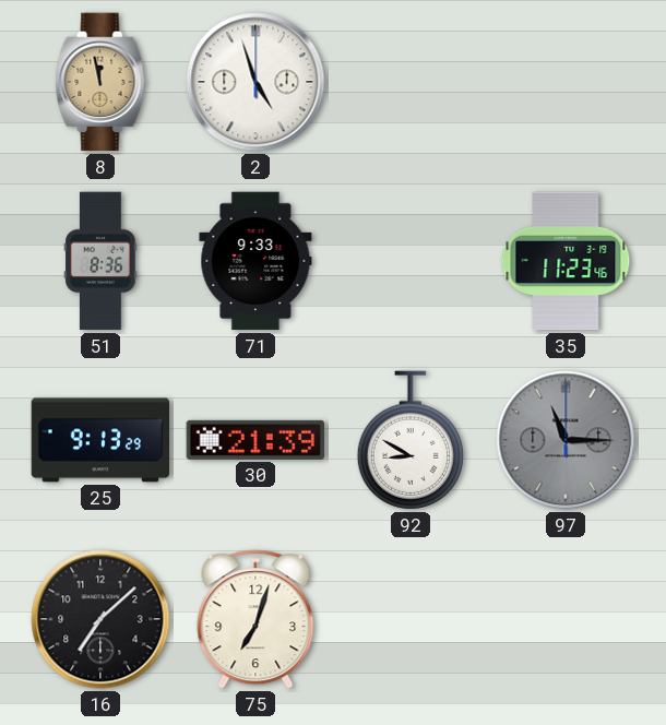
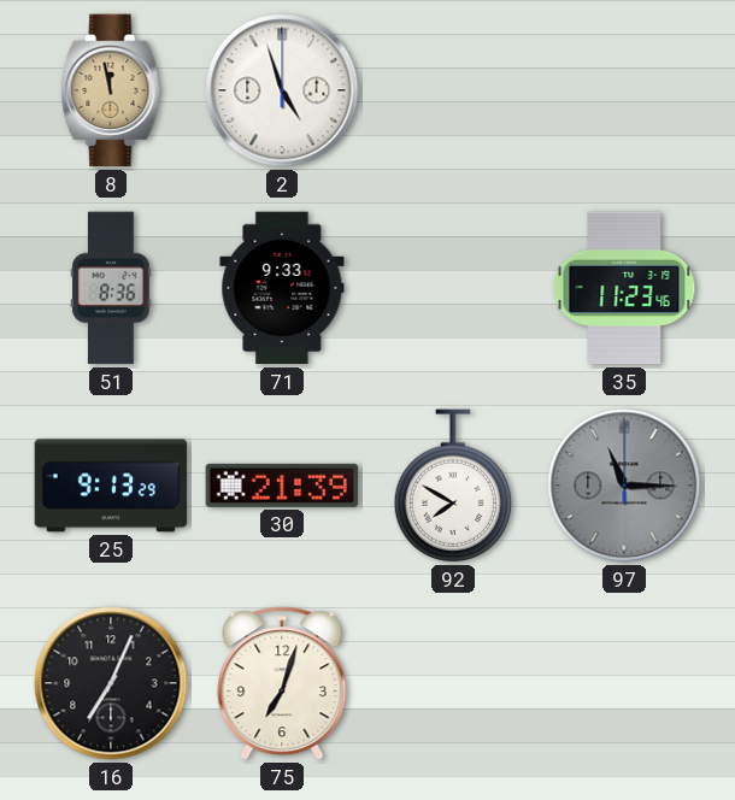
92: 8:50 -> 7:50
16: 7:08 -> 7:04
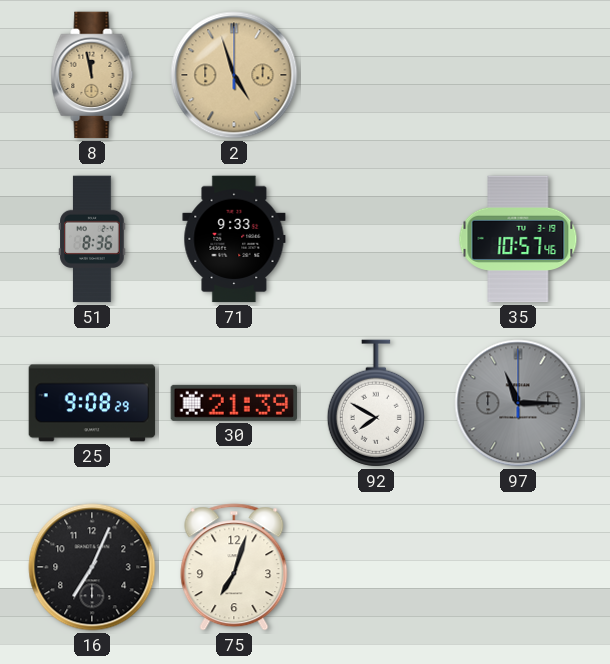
2 dial: white -> champagne
35: 11:23 -> 10:57
25: 9:13 -> 9:08
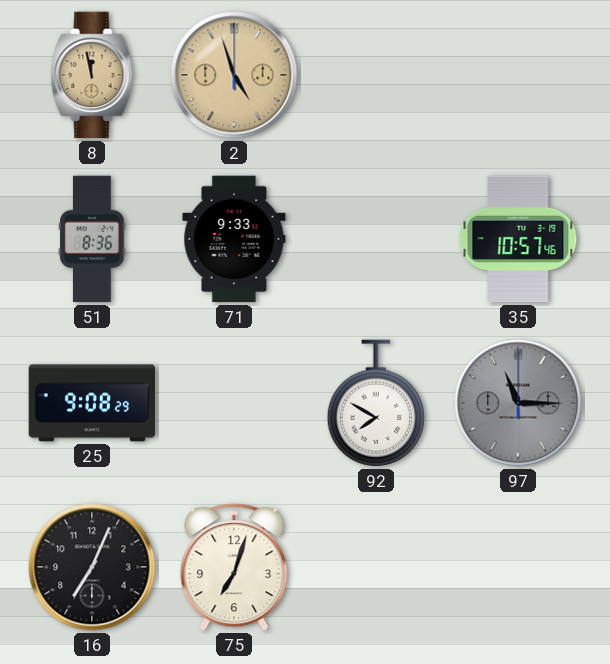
30: 21:39 -> none
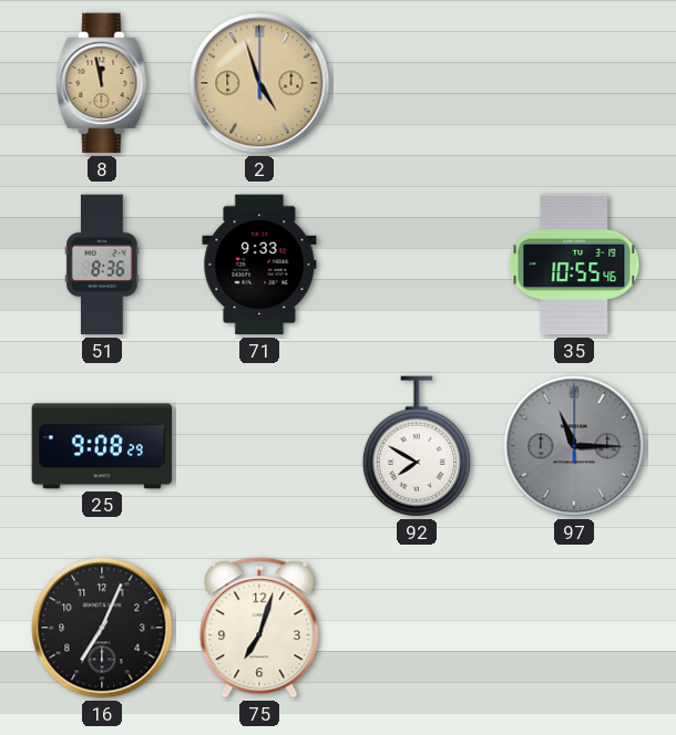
35: 10:57 -> 10:55
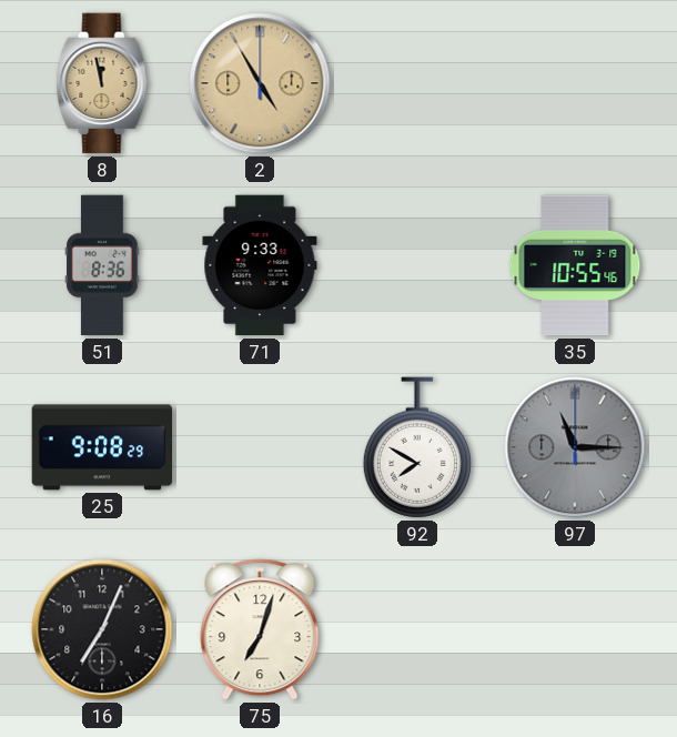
2: 4:57 -> 4:55
